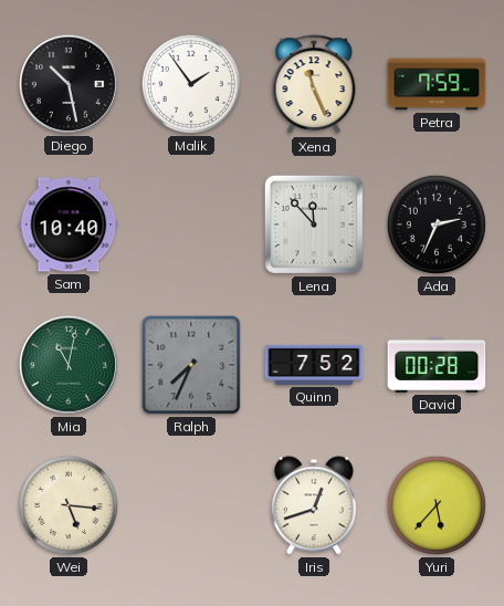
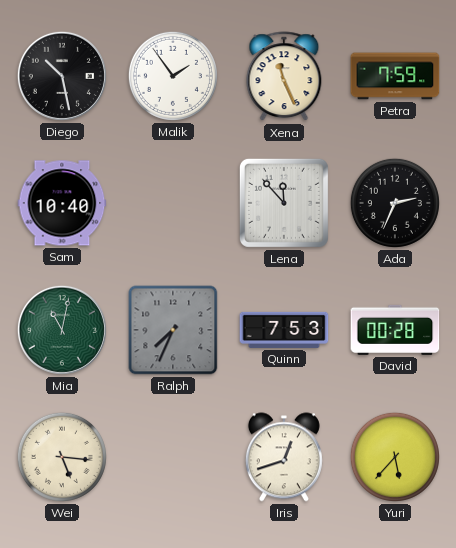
Quinn: 7:52 -> 7:53
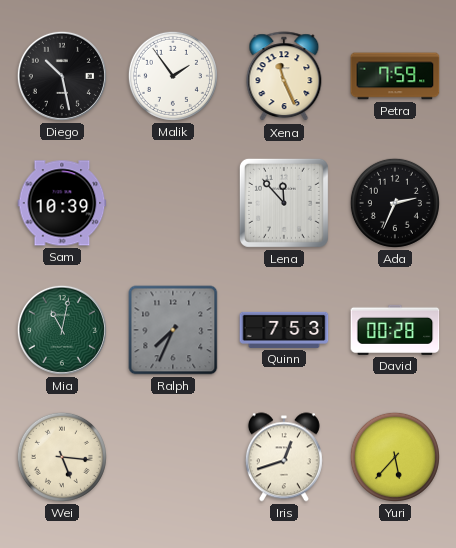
Sam: 10:40 -> 10:39
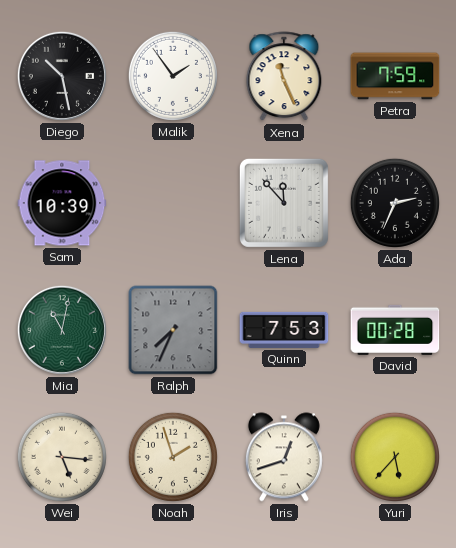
Noah: none -> 1:57
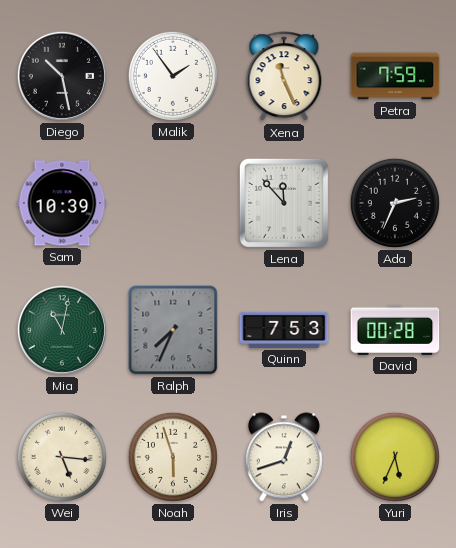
Noah: 1:57 -> 5:57
Yuri: 5:37 -> 5:34
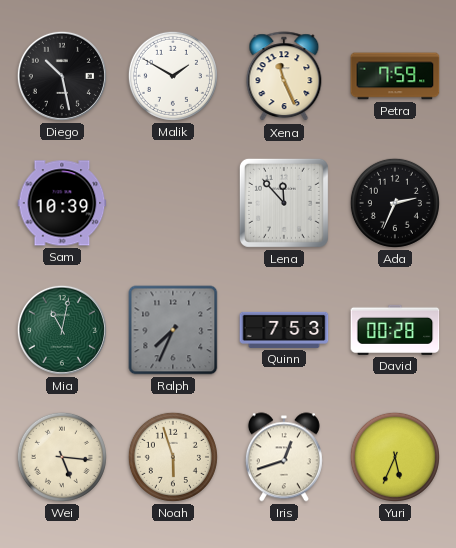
Malik: 1:54 -> 1:50
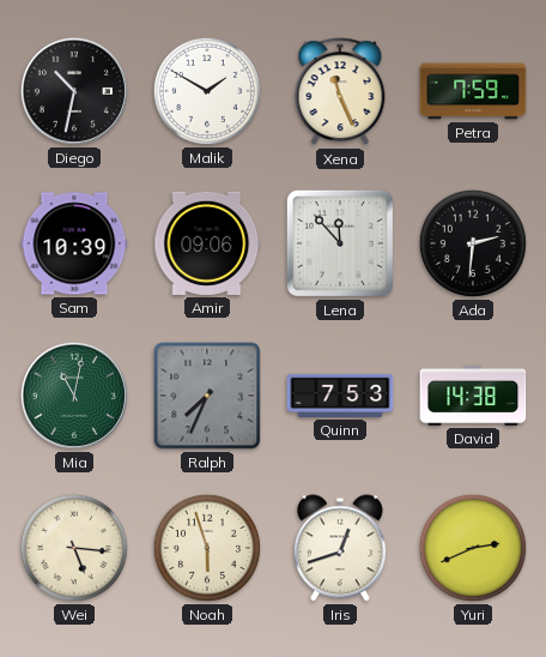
Diego: 10:28 -> 10:32
Amir: none -> 09:06
Ada: 2:34 -> 2:31
David: 00:28 -> 14:38
Yuri: 5:34 -> 2:41
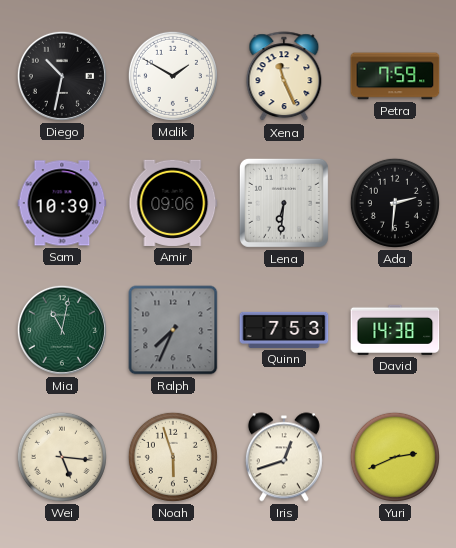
Lena: 11:53 -> 6:31
